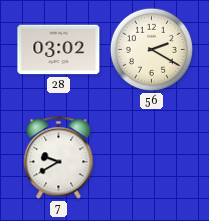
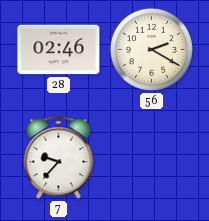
28: 03:02 -> 02:46
7: 9:40 -> 9:37
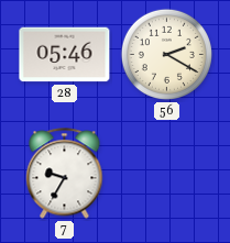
28: 02:46 -> 05:46
7: 9:37 -> 9:35
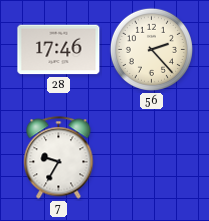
28: 05:46 -> 17:46
56: 2:20 -> 2:23
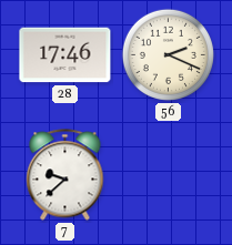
56: 2:23 -> 2:19
7: 9:35 -> 9:38
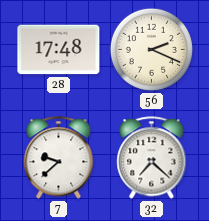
28: 17:46 -> 17:48
32: none -> 7:22
